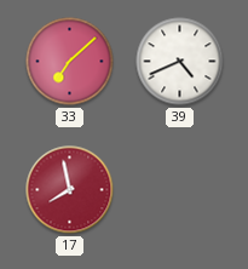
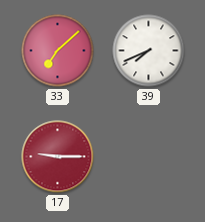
39: 4:41 -> 7:41
17: 7:58 -> 9:15
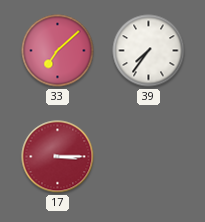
39: 7:41 -> 7:36
17: 9:15 -> 3:15
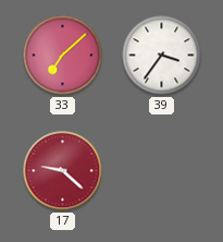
39: 7:36 -> 3:36
17: 3:15 -> 9:22
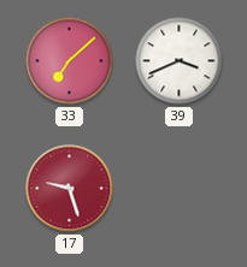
39: 3:36 -> 3:41
17: 9:22 -> 9:27
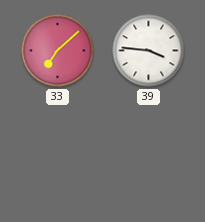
39: 3:41 -> 3:46
17: 9:27 -> none
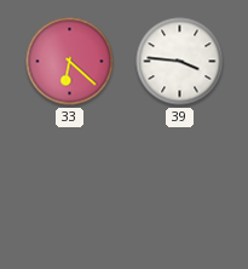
33: 7:08 -> 6:22
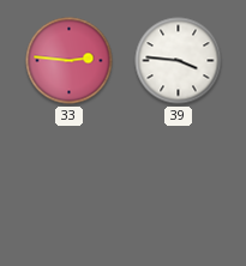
33: 6:22 -> 2:46
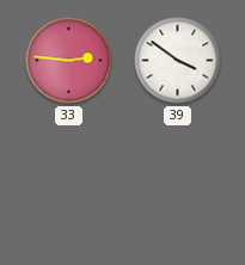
39: 3:46 -> 3:51
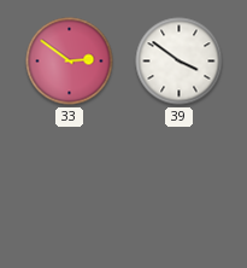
33: 2:46 -> 2:51
